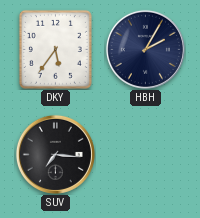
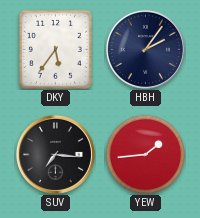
HBH: 2:05 -> 2:06
YEW: none -> 1:44
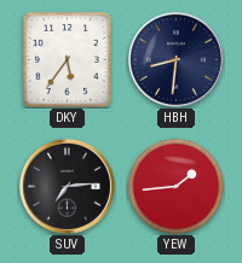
HBH: 2:06 -> 8:31
SUV: 7:16 -> 7:14
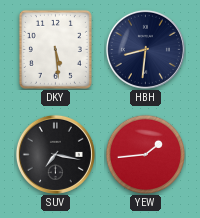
DKY: 5:36 -> 5:29
SUV: 7:14 -> 7:17
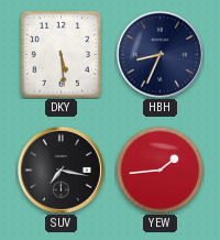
HBH: 8:31 -> 8:34
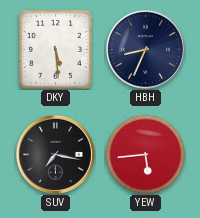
YEW: 1:44 -> 5:44
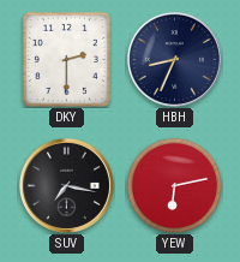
DKY: 5:29 -> 2:30
YEW: 5:44 -> 6:13
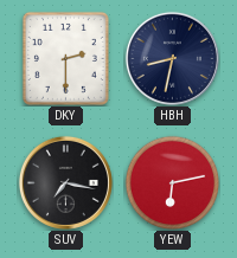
HBH: 8:34 -> 8:32
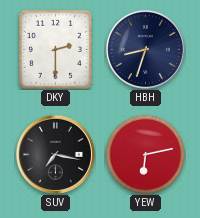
HBH: 8:32 -> 8:33
